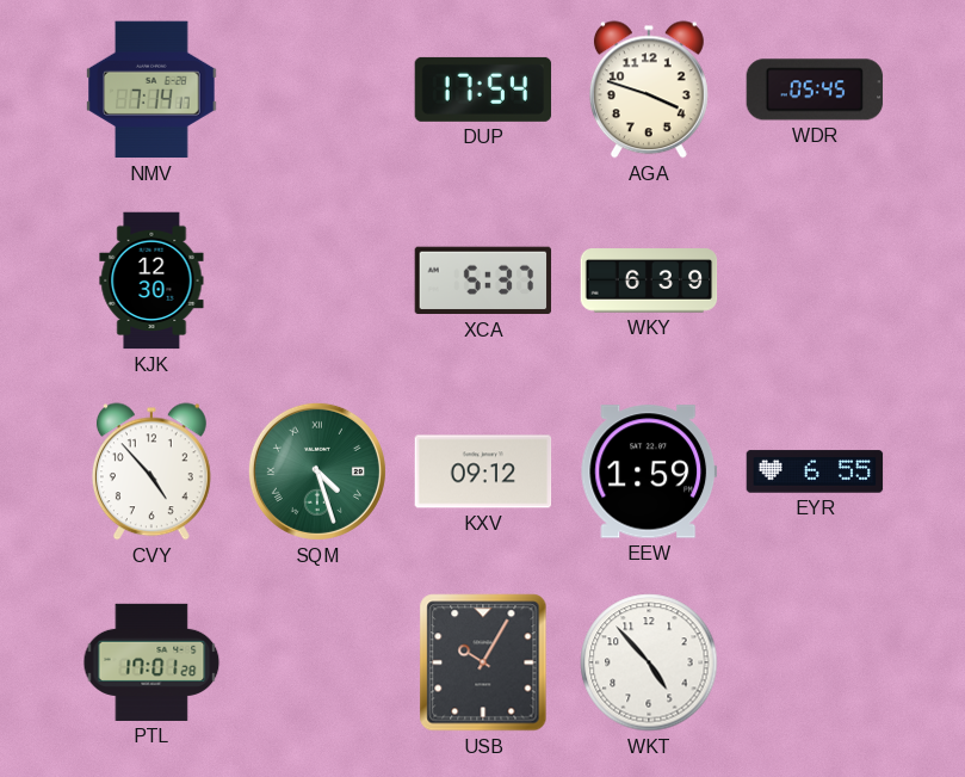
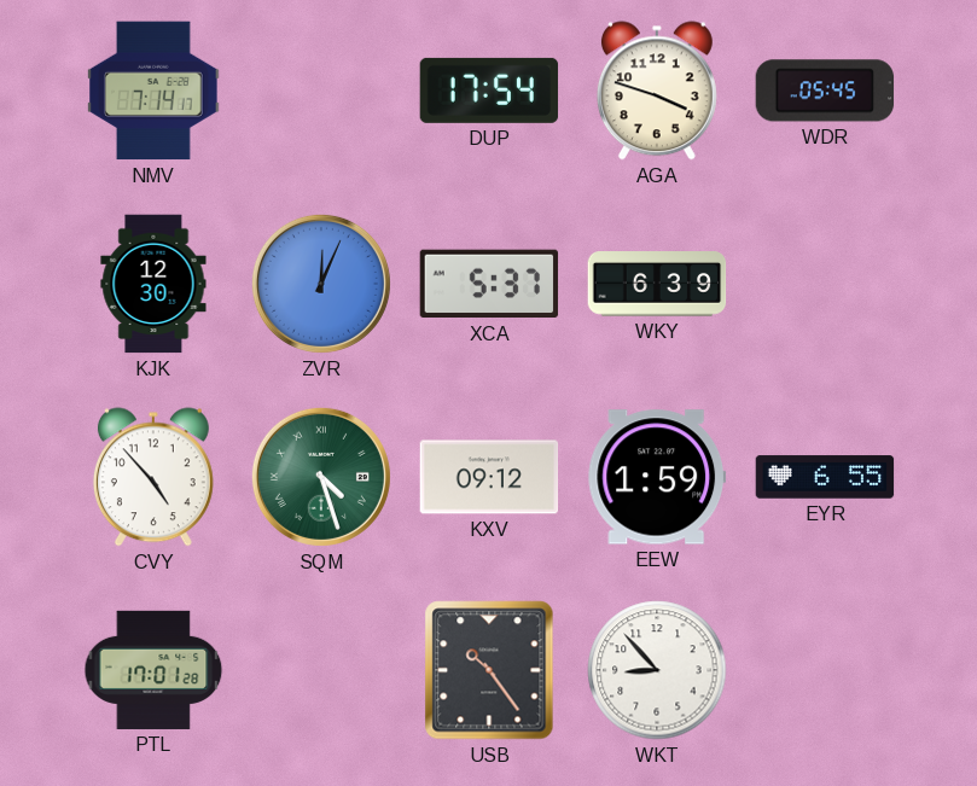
ZVR: none -> 12:04
USB: 10:05 -> 10:24
WKT: 4:53 -> 8:53
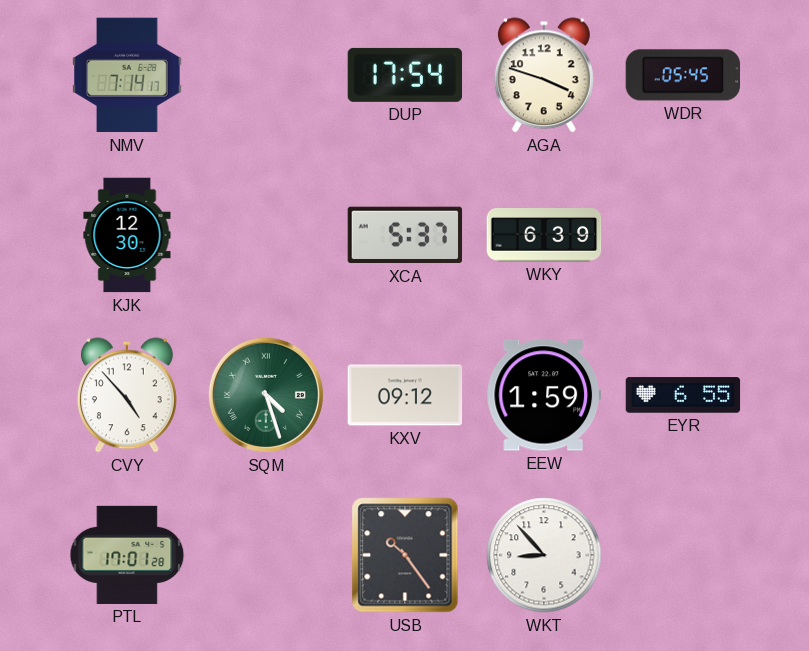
ZVR: 12:04 -> none
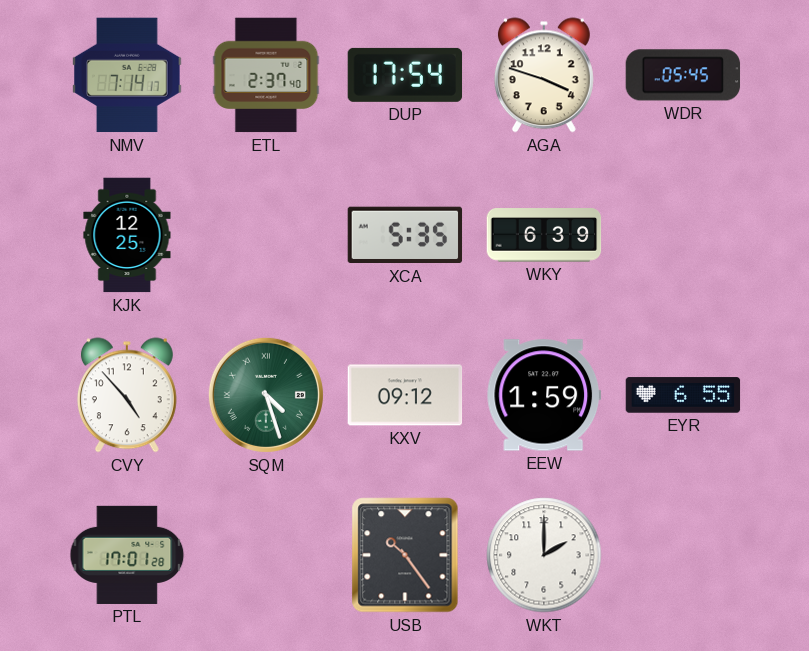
ETL: none -> 2:37
KJK: 12:30 -> 12:25
XCA: 5:37 -> 5:35
WKT: 8:53 -> 2:00
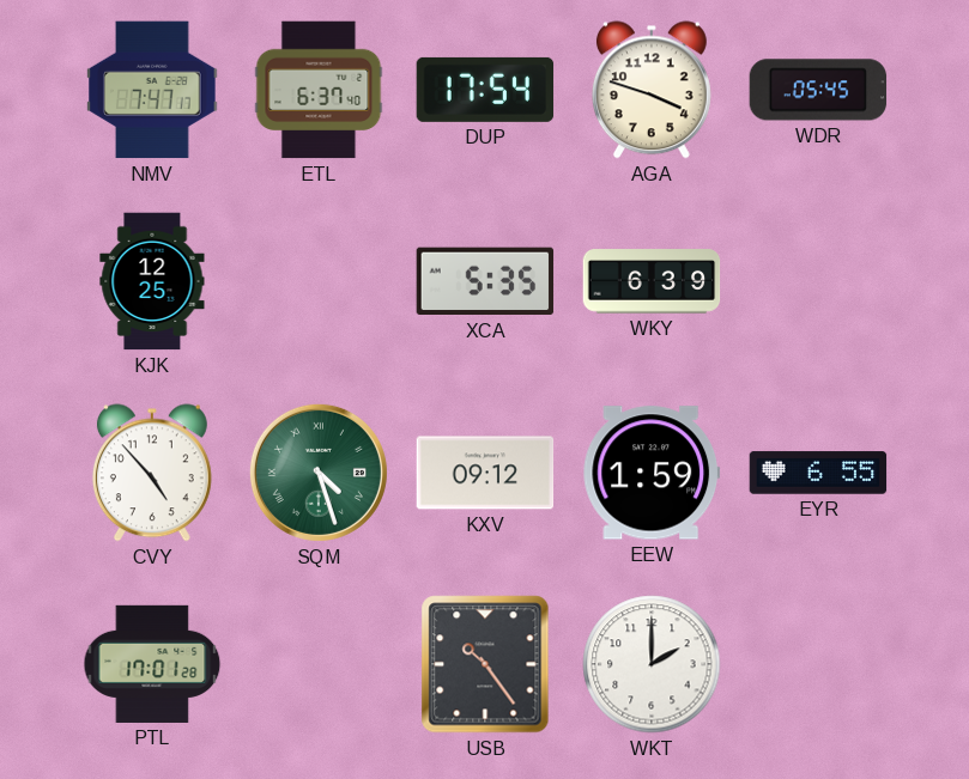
NMV: 7:14 -> 7:47
ETL: 2:37 -> 6:37
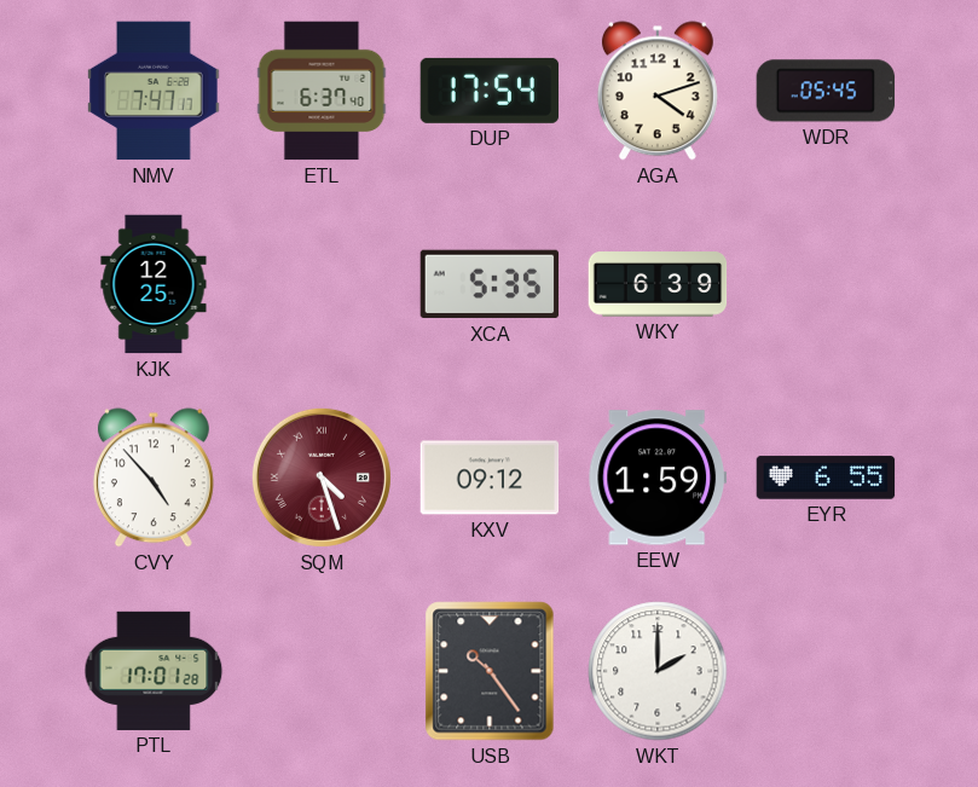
AGA: 3:48 -> 4:12
SQM dial: green -> burgundy
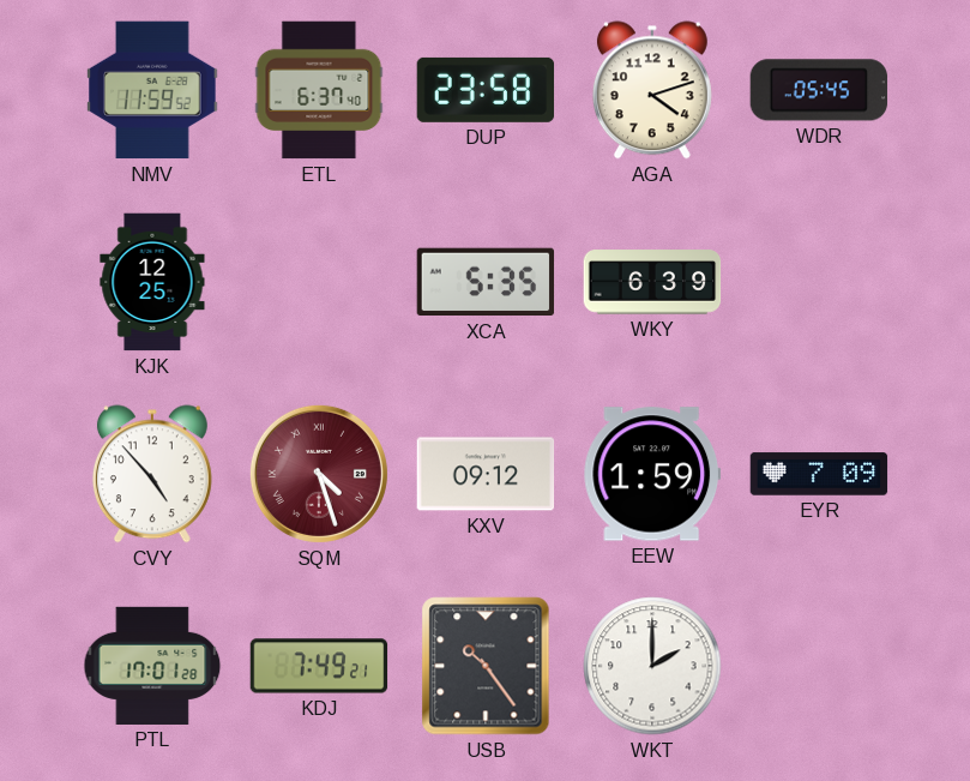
NMV: 7:47 -> 11:59
DUP: 17:54 -> 23:58
EYR: 6:55 -> 7:09
KDJ: none -> 7:49
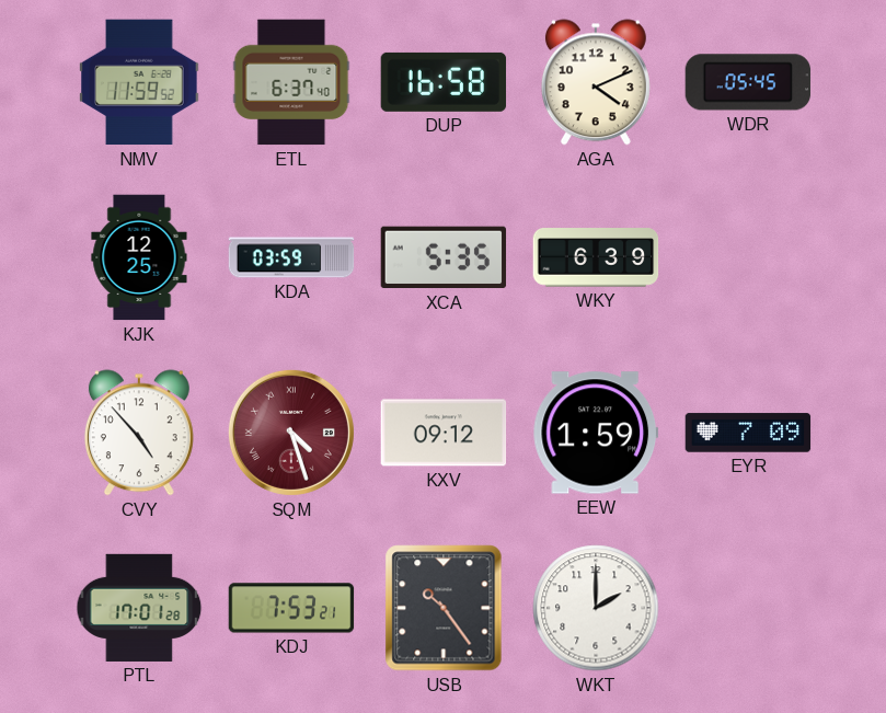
DUP: 23:58 -> 16:58
AGA: 4:12 -> 4:11
KDA: none -> 03:59
KDJ: 7:49 -> 7:53
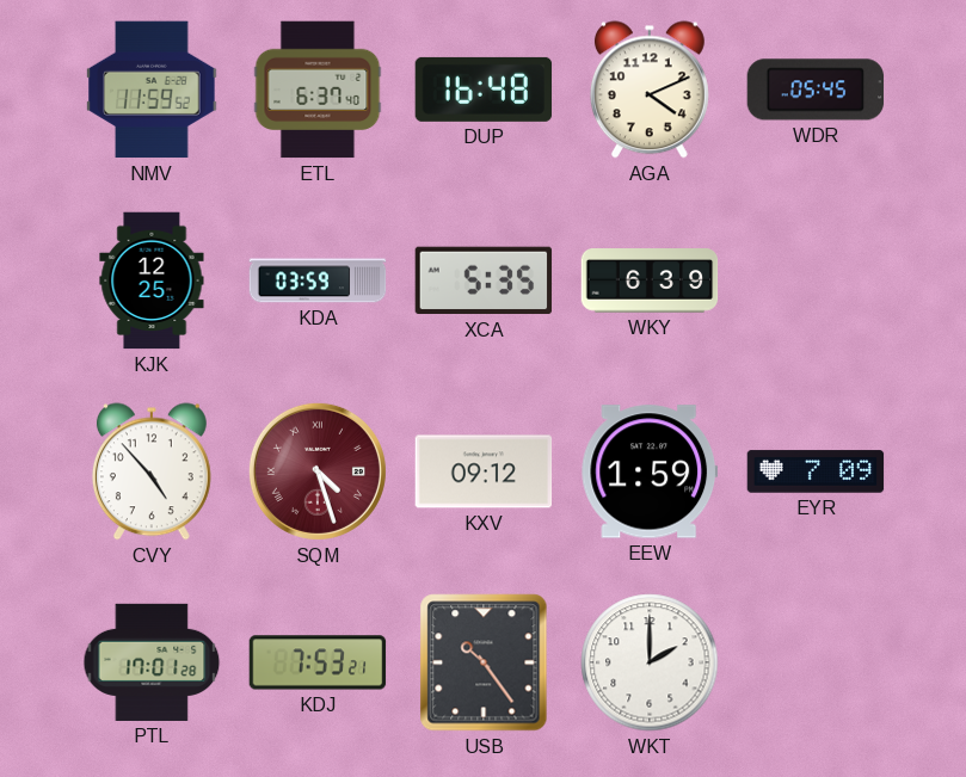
DUP: 16:58 -> 16:48
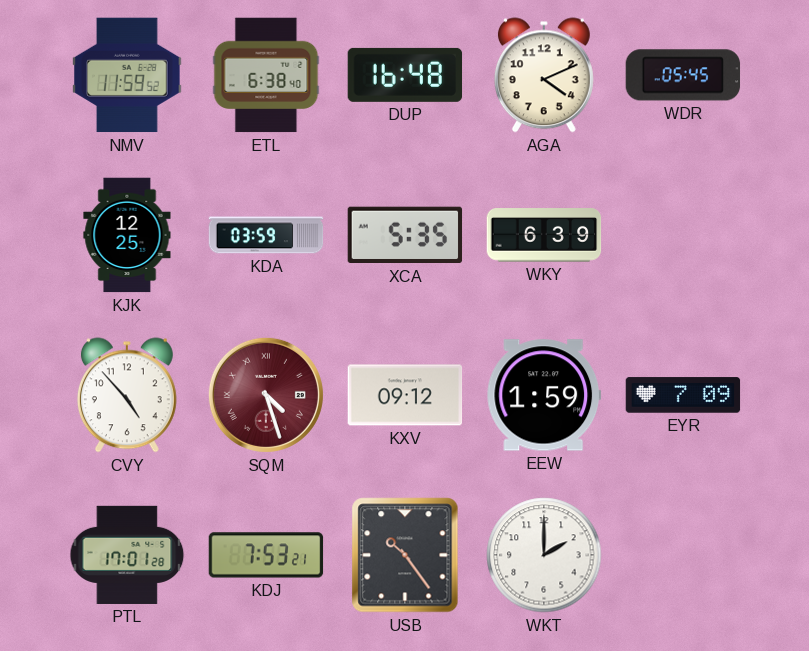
ETL: 6:37 -> 6:38
